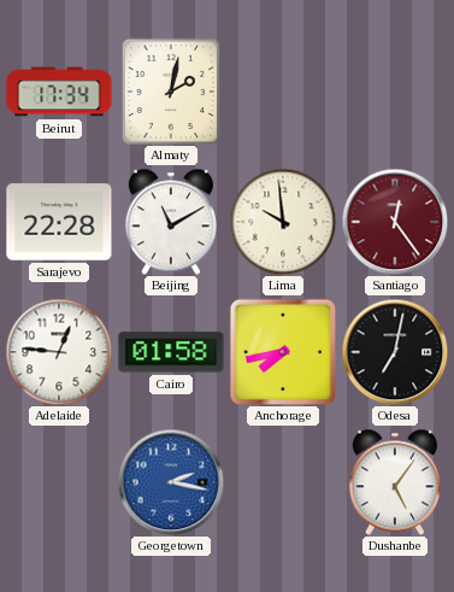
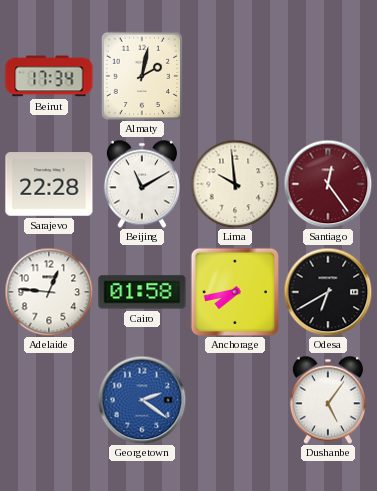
Odesa: 7:02 -> 6:40
Georgetown: 2:17 -> 2:21
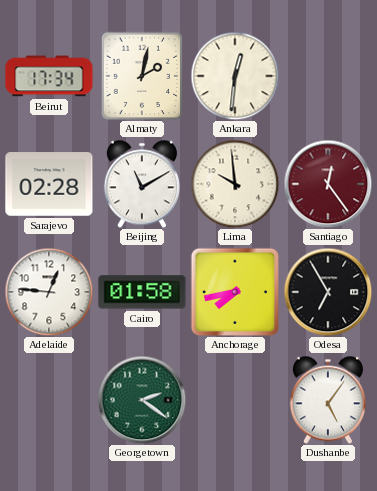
Ankara: none -> 12:31
Sarajevo: 22:28 -> 02:28
Odesa: 6:40 -> 6:55
Georgetown dial: blue -> green
